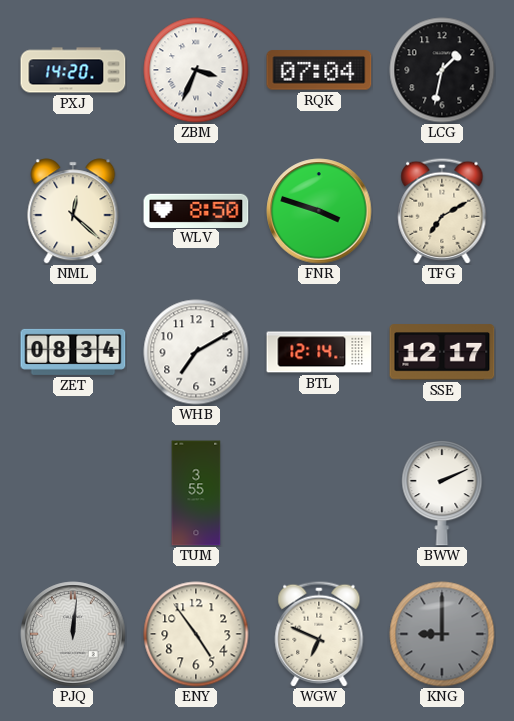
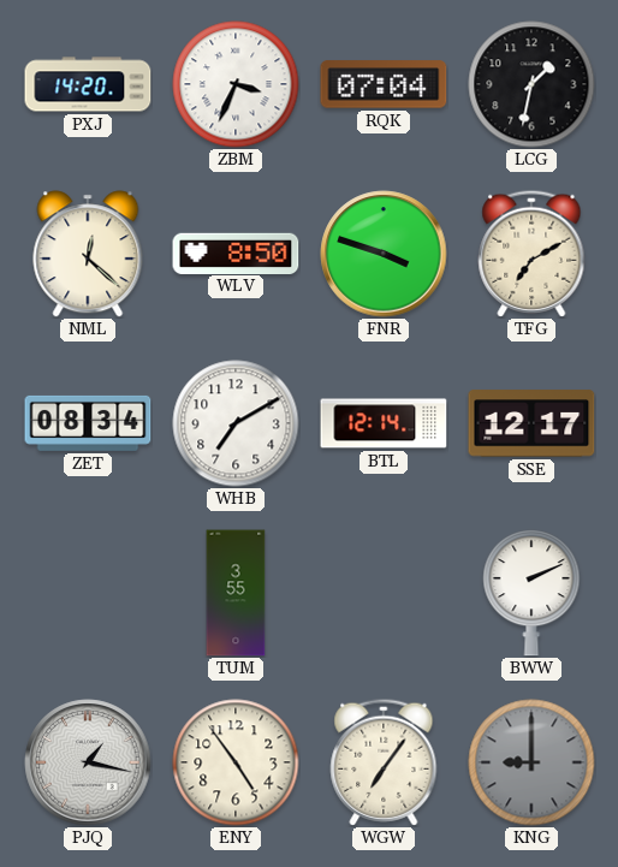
PJQ: 12:01 -> 1:17
WGW: 6:49 -> 7:06
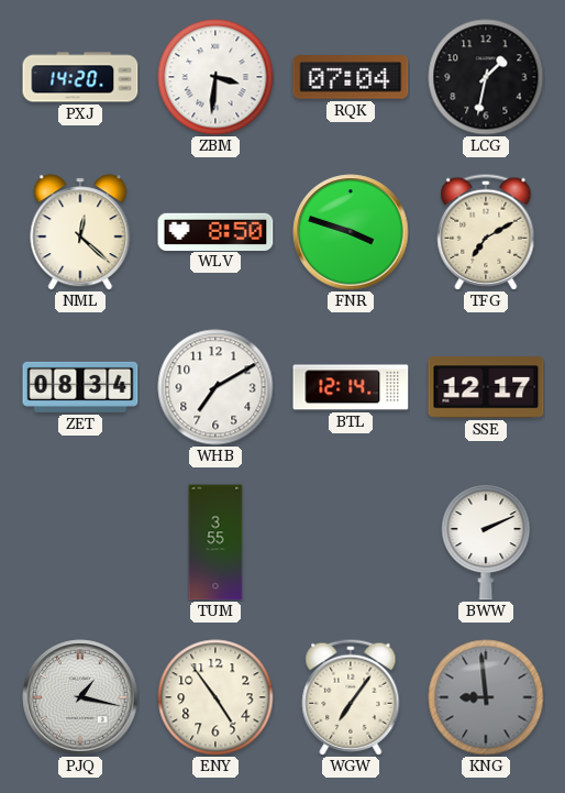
ZBM: 3:34 -> 3:31
KNG: 9:00 -> 8:59
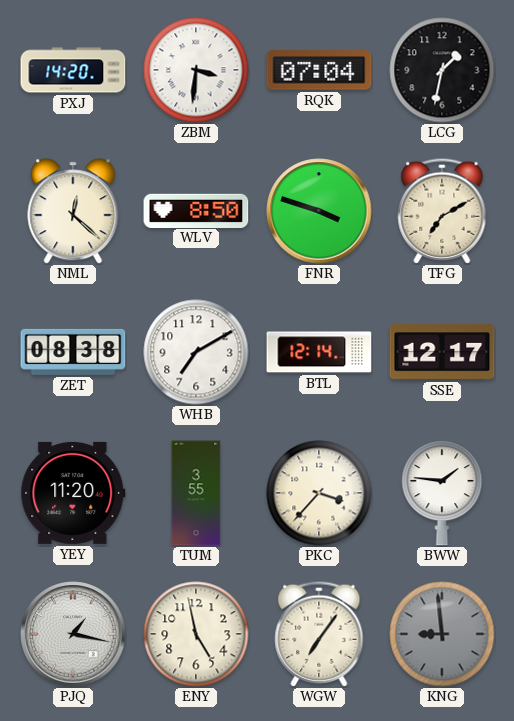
ZET: 08:34 -> 08:38
YEY: none -> 11:20
PKC: none -> 3:37
BWW: 2:11 -> 1:46
ENY: 4:54 -> 4:58
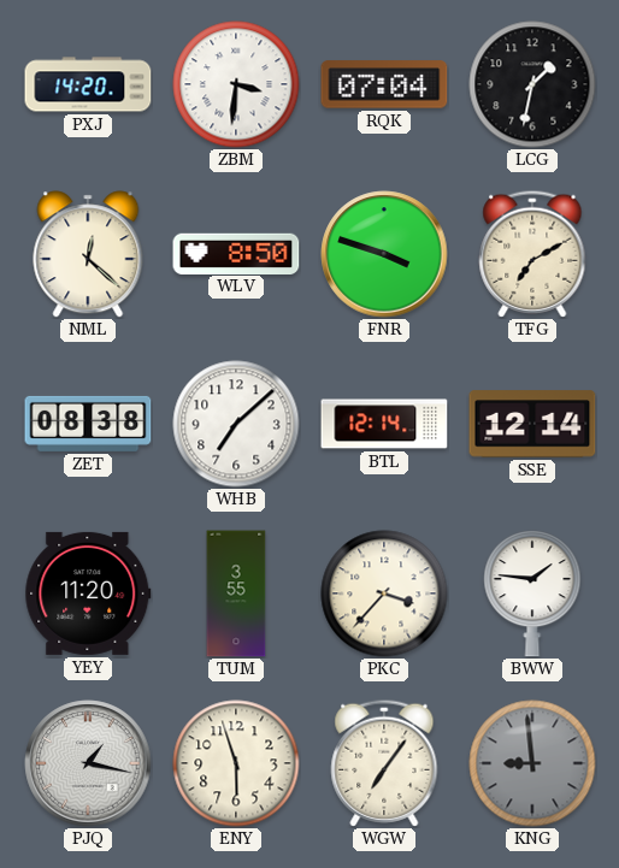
WHB: 7:10 -> 7:08
SSE: 12:17 -> 12:14
ENY: 4:58 -> 5:57
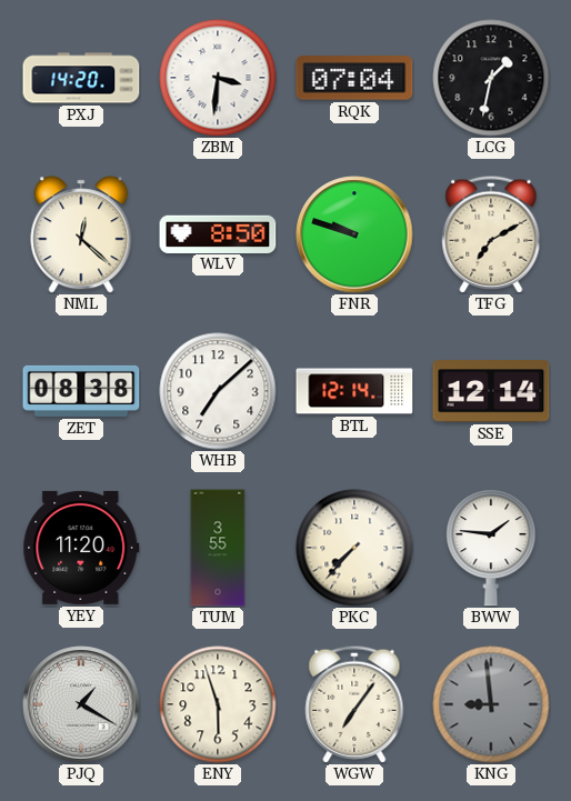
FNR: 3:48 -> 9:48
PKC: 3:37 -> 7:37
PJQ: 1:17 -> 1:20
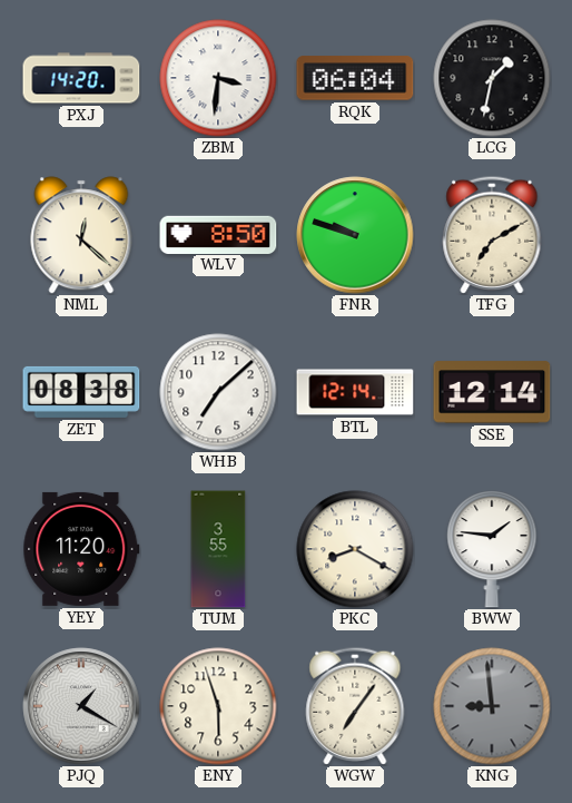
RQK: 07:04 -> 06:04
PKC: 7:37 -> 8:20
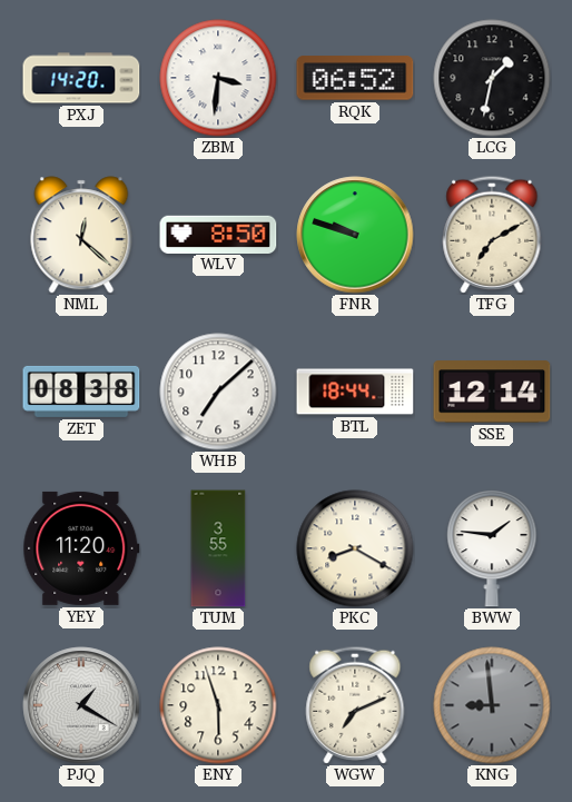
RQK: 06:04 -> 06:52
BTL: 12:14 -> 18:44
WGW: 7:06 -> 7:11
